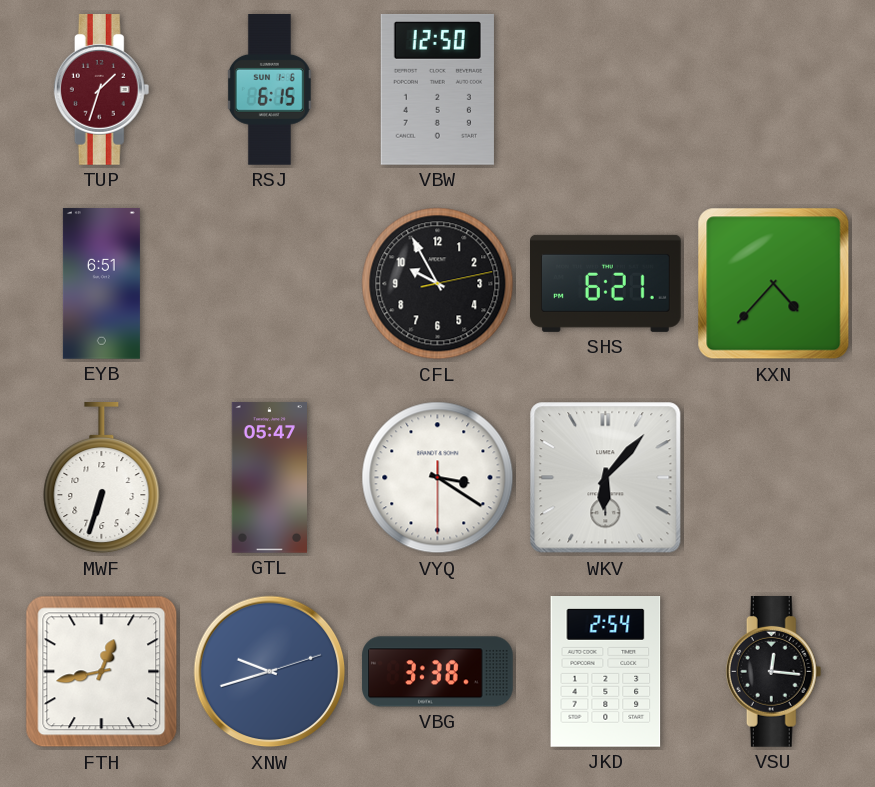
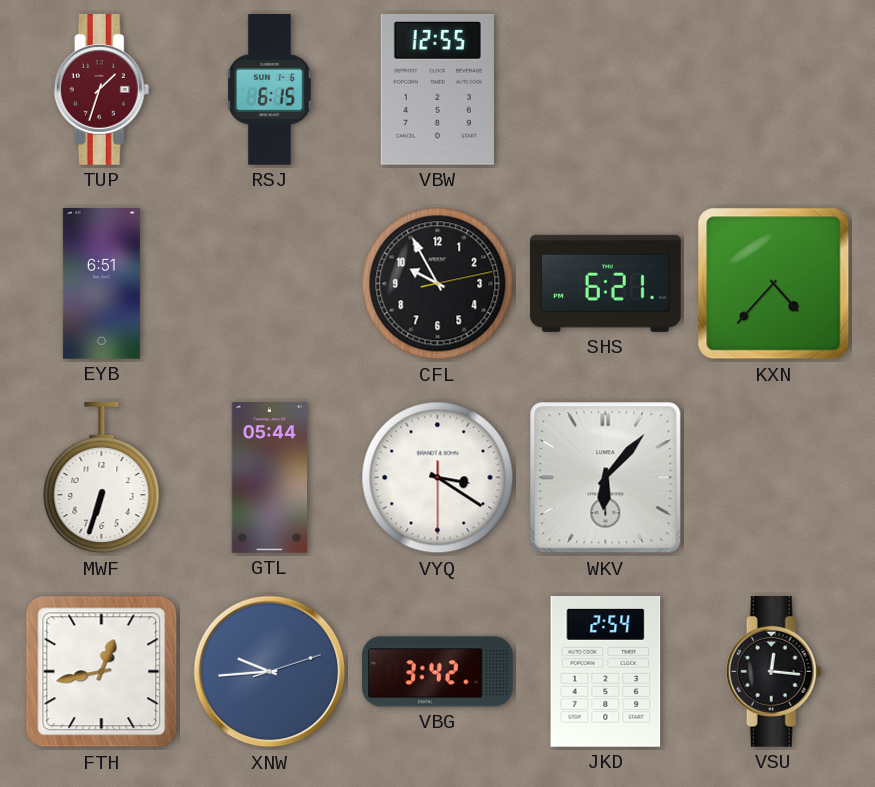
VBW: 12:50 -> 12:55
GTL: 05:47 -> 05:44
XNW: 9:42 -> 9:44
VBG: 3:38 -> 3:42
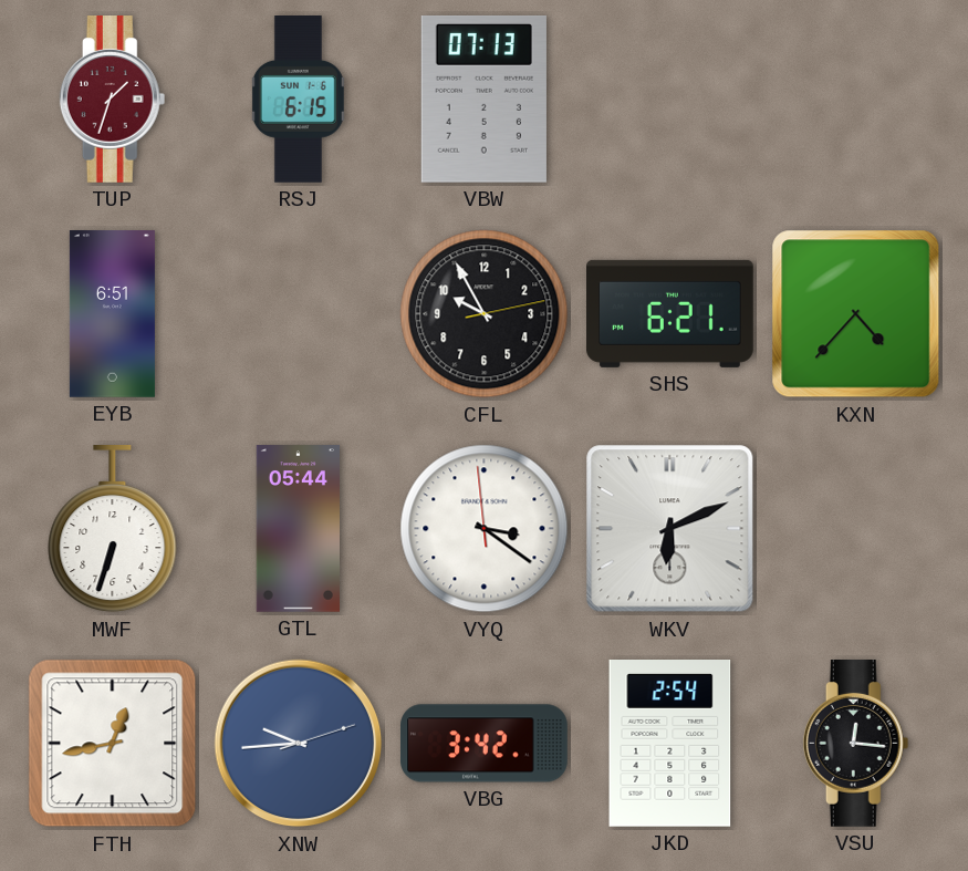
VBW: 12:55 -> 07:13
VYQ: 3:20:30 -> 3:20:59
WKV: 6:07 -> 6:11
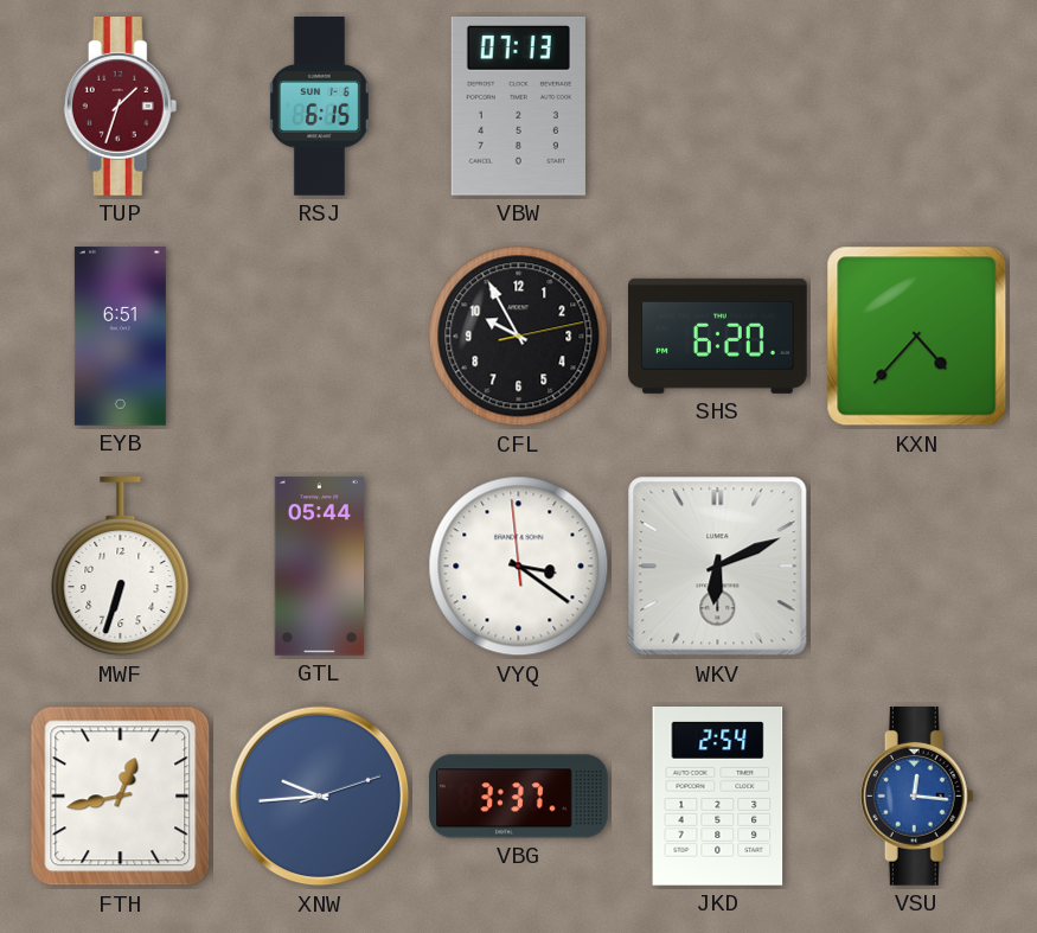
SHS: 6:21 -> 6:20
VBG: 3:42 -> 3:37
VSU dial: black -> blue
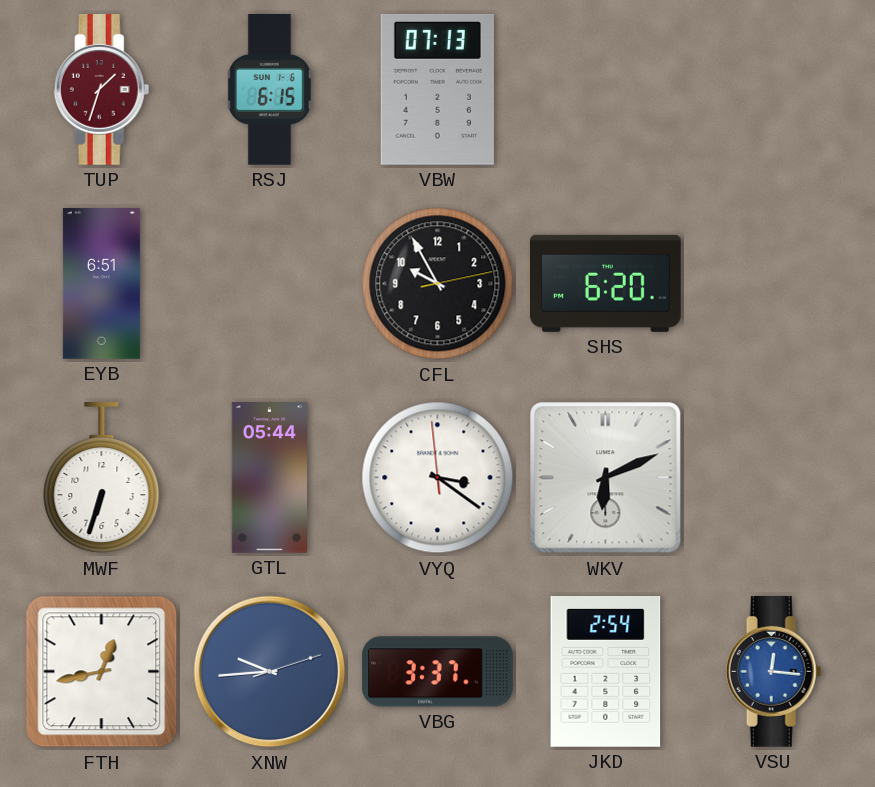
KXN: 4:37 -> none
